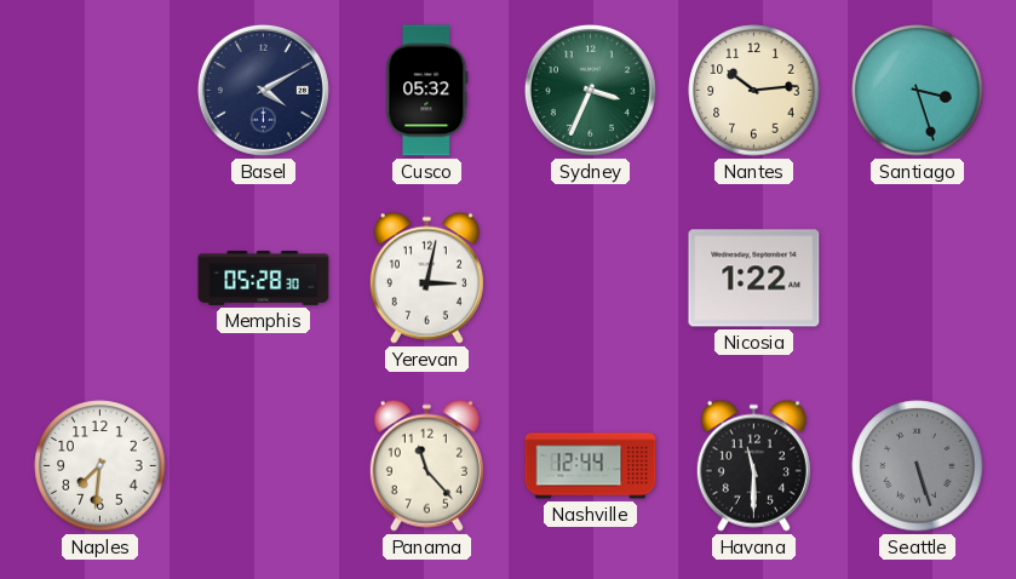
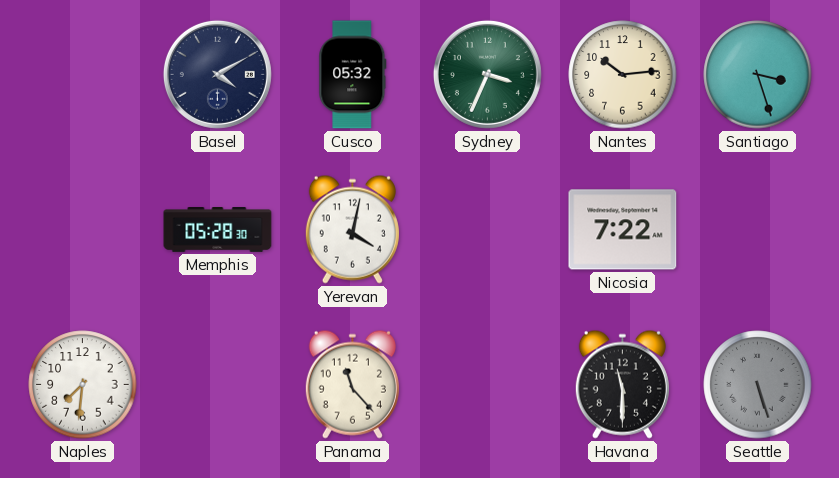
Yerevan: 3:02 -> 4:02
Nicosia: 1:22 -> 7:22
Nashville: 12:44 -> none
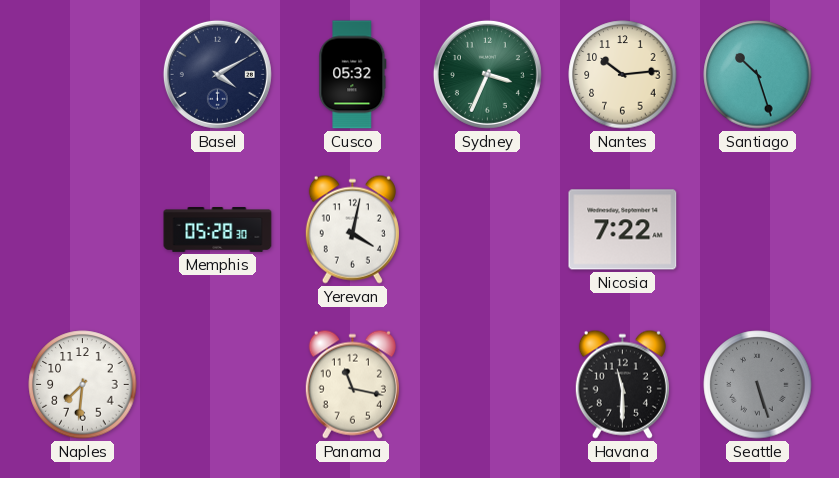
Santiago: 3:27 -> 10:27
Panama: 11:23 -> 11:17
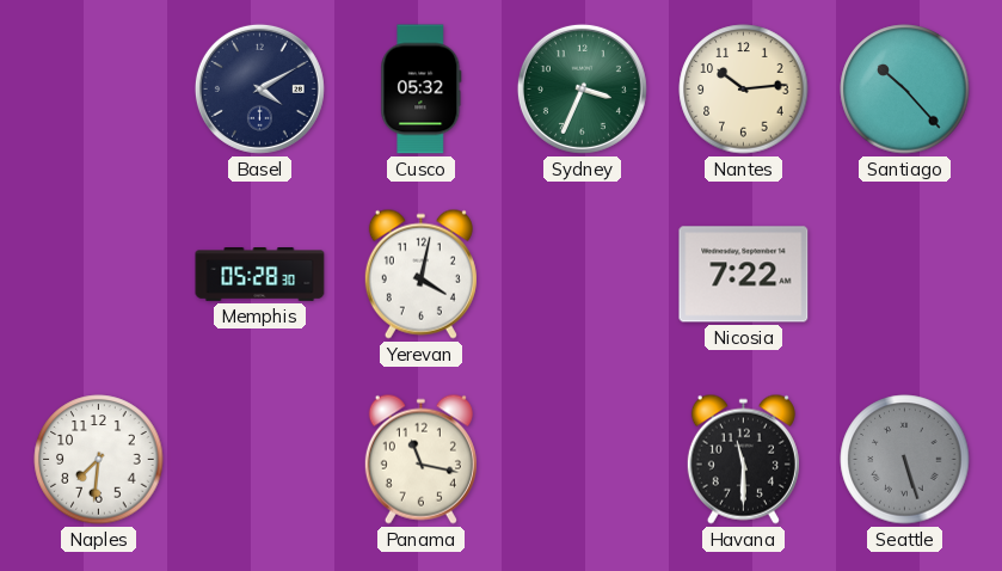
Santiago: 10:27 -> 10:23
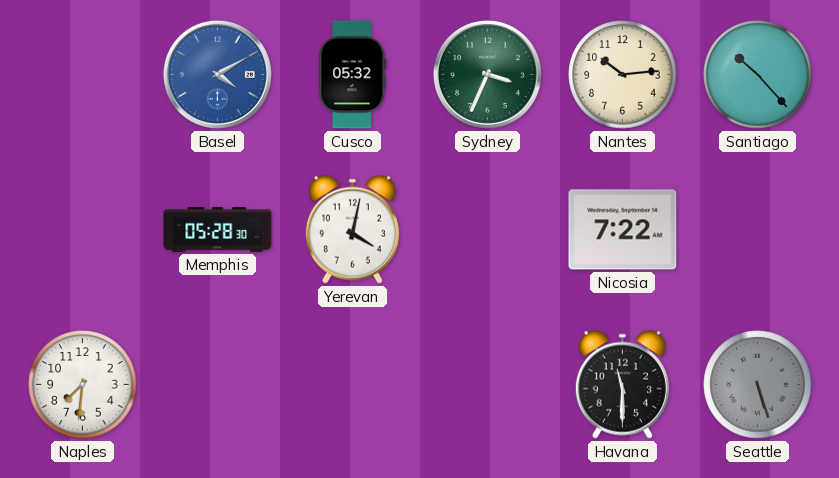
Basel dial: navy -> blue
Panama: 11:17 -> none
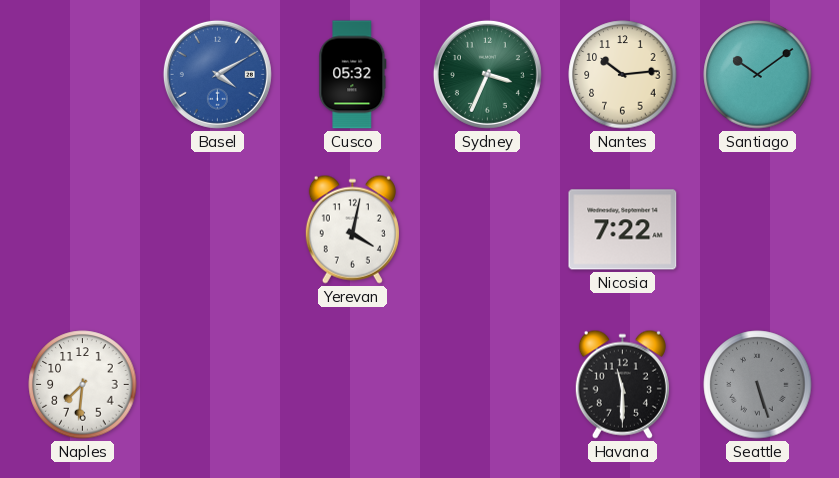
Santiago: 10:23 -> 10:09
Memphis: 05:28 -> none
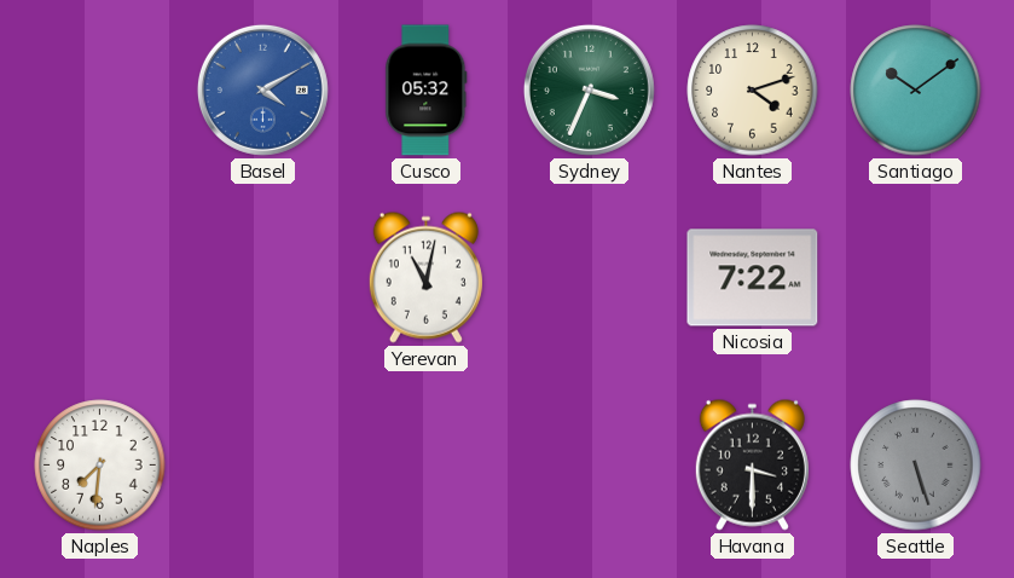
Nantes: 10:14 -> 4:12
Yerevan: 4:02 -> 11:02
Havana: 11:30 -> 3:30
